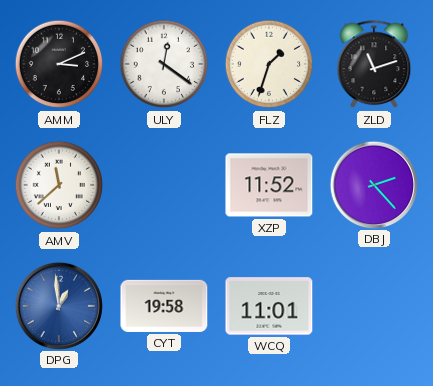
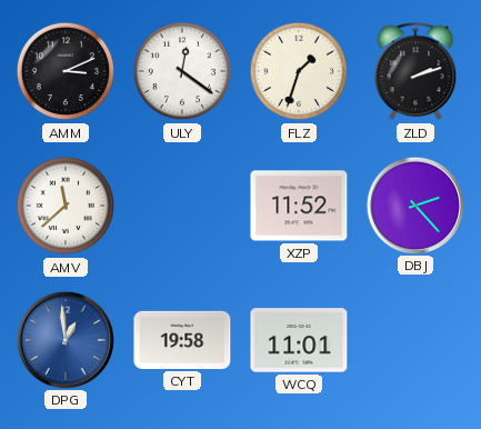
ZLD: 11:12 -> 2:12
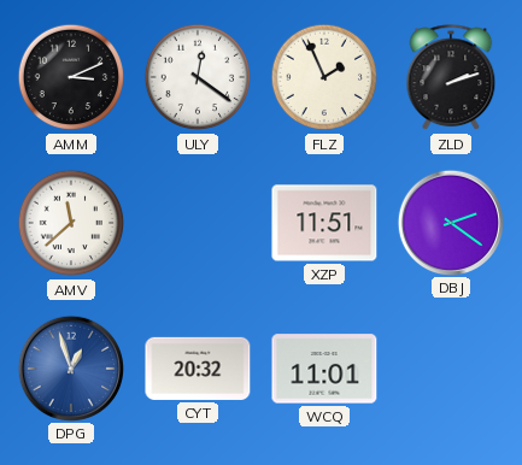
FLZ: 1:33 -> 1:56
XZP: 11:52 -> 11:51
DBJ: 2:23 -> 2:21
DPG: 12:59 -> 12:57
CYT: 19:58 -> 20:32
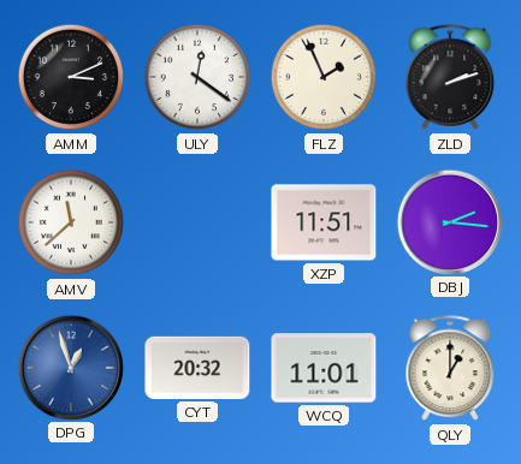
DBJ: 2:21 -> 2:16
QLY: none -> 1:00
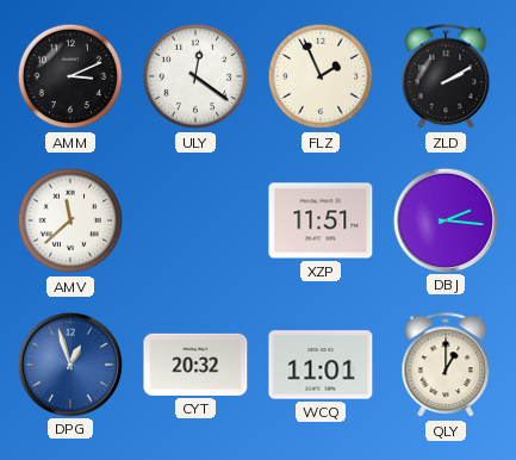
ZLD: 2:12 -> 2:10
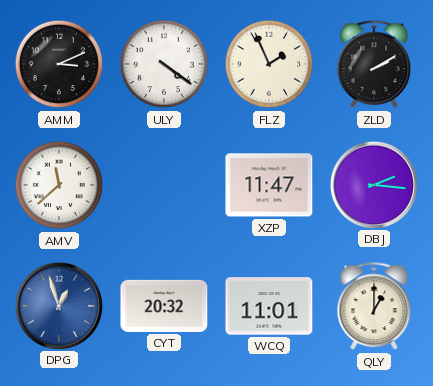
ULY: 12:21 -> 4:21
XZP: 11:51 -> 11:47
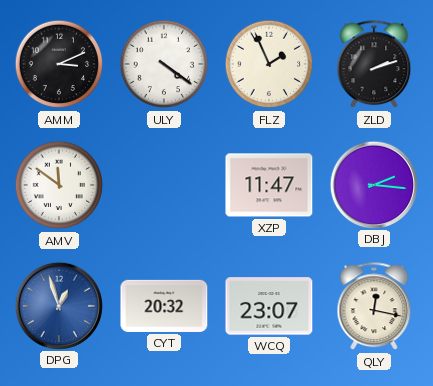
ZLD: 2:10 -> 2:12
AMV: 11:38 -> 11:51
WCQ: 11:01 -> 23:07
QLY: 1:00 -> 12:17
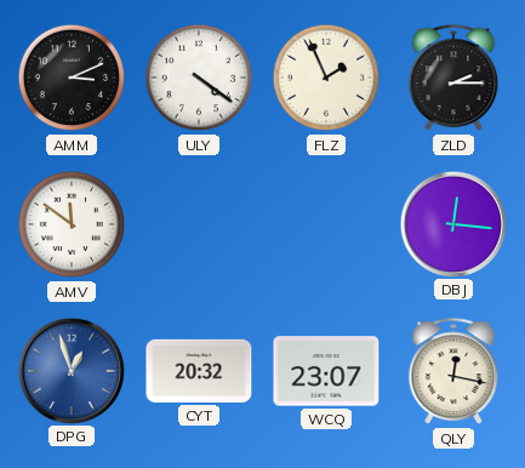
ZLD: 2:12 -> 2:15
XZP: 11:47 -> none
DBJ: 2:16 -> 12:16
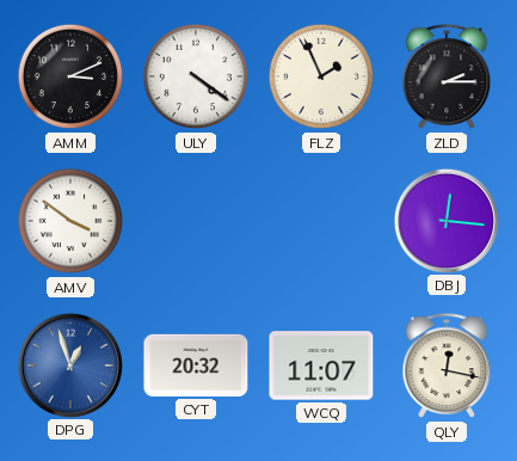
AMV: 11:51 -> 3:51
WCQ: 23:07 -> 11:07
